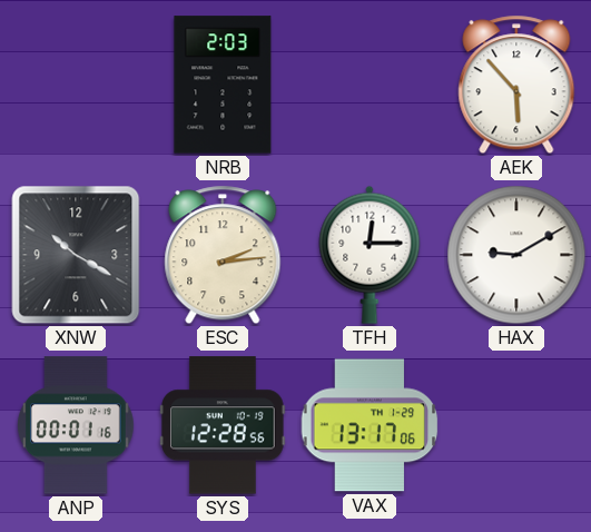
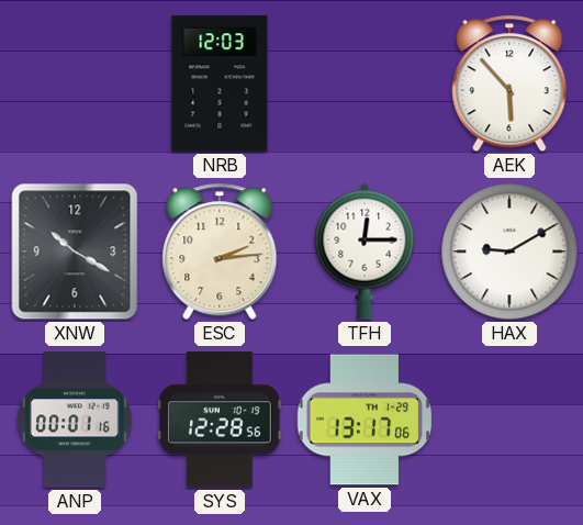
NRB: 2:03 -> 12:03
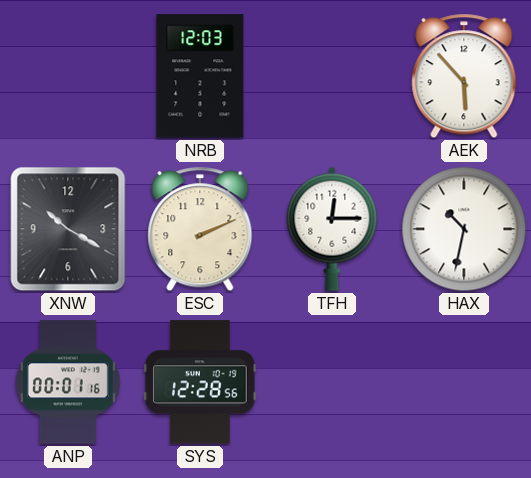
ESC: 2:14 -> 2:11
HAX: 9:10 -> 10:32
VAX: 13:17 -> none
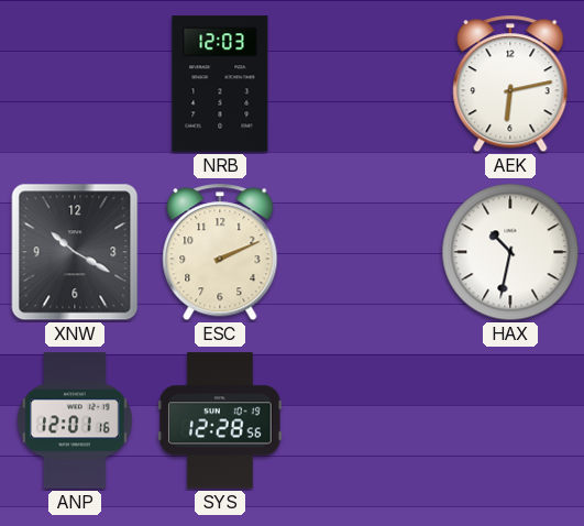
AEK: 5:53 -> 6:13
TFH: 12:15 -> none
ANP: 00:01 -> 12:01
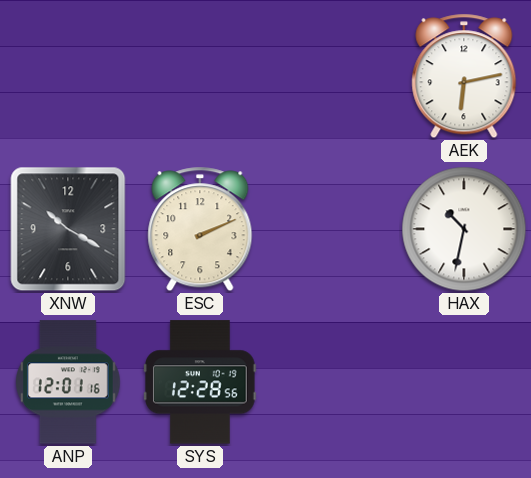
NRB: 12:03 -> none
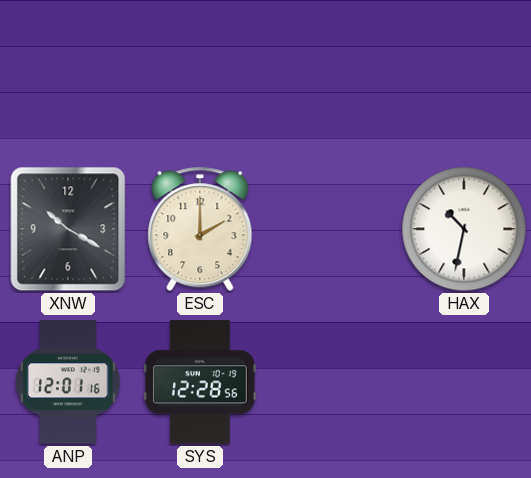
AEK: 6:13 -> none
ESC: 2:11 -> 2:00
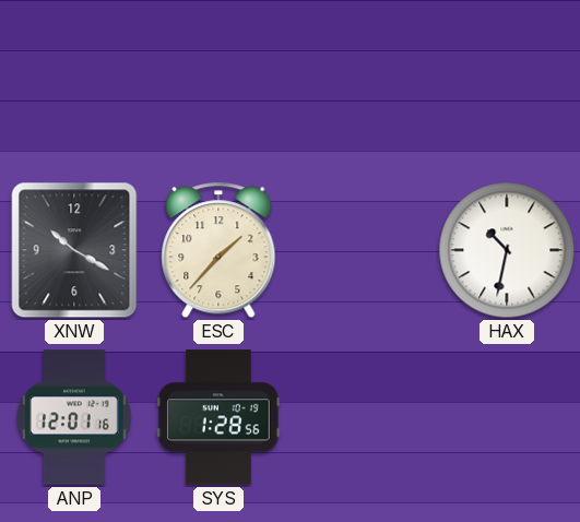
ESC: 2:00 -> 1:37
SYS: 12:28 -> 1:28
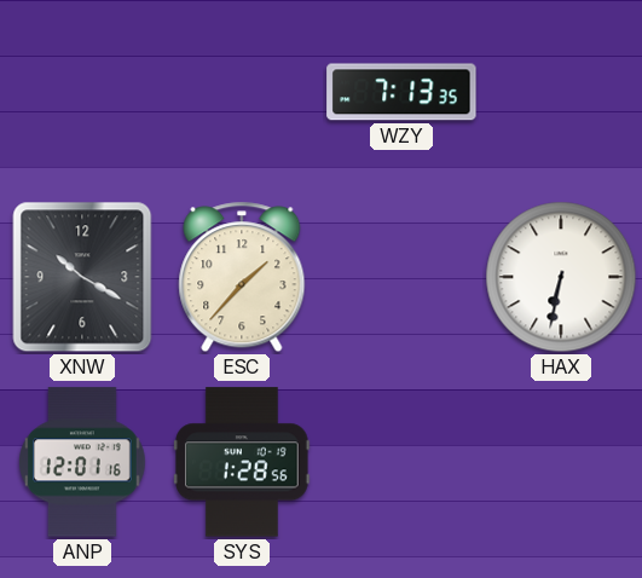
WZY: none -> 7:13
HAX: 10:32 -> 6:32
